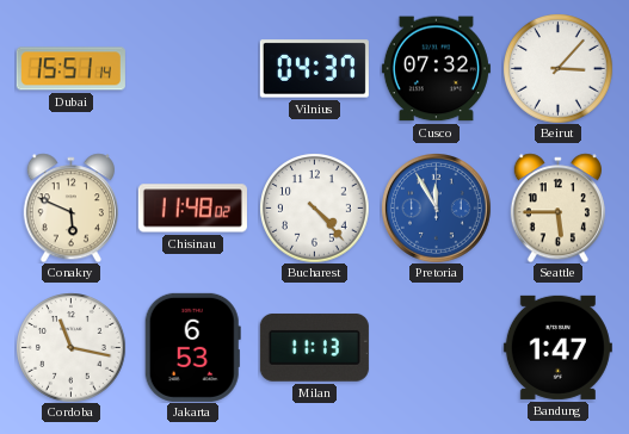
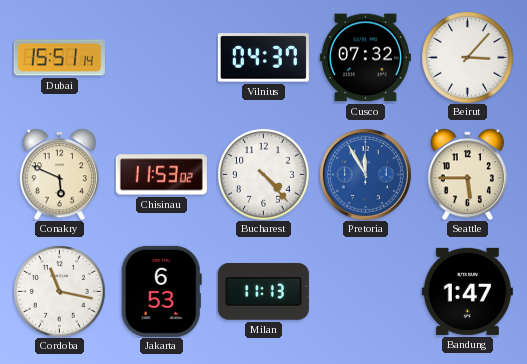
Chisinau: 11:48 -> 11:53
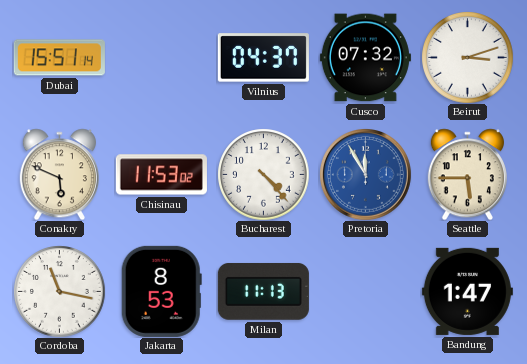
Beirut: 3:07 -> 3:12
Jakarta: 6:53 -> 8:53
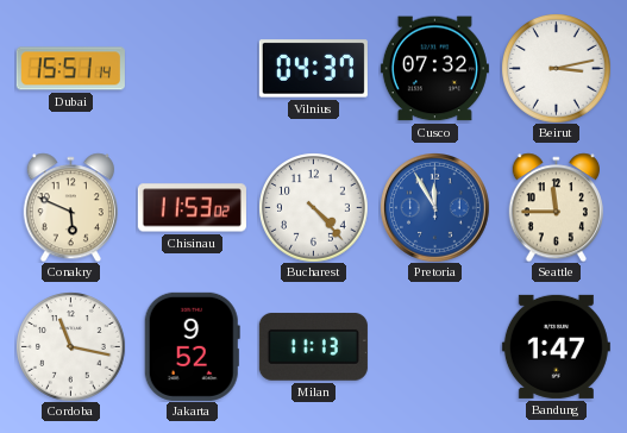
Beirut: 3:12 -> 3:13
Seattle: 5:45 -> 11:45
Jakarta: 8:53 -> 9:52
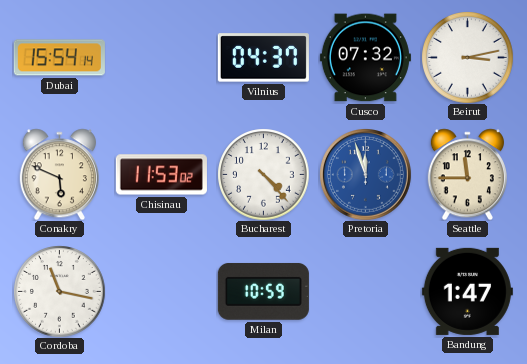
Dubai: 15:51 -> 15:54
Pretoria: 11:55 -> 11:57
Jakarta: 9:52 -> none
Milan: 11:13 -> 10:59
